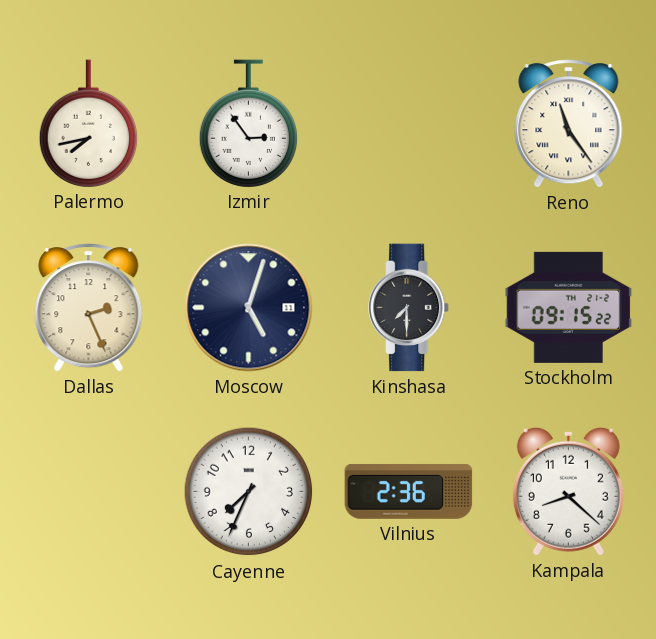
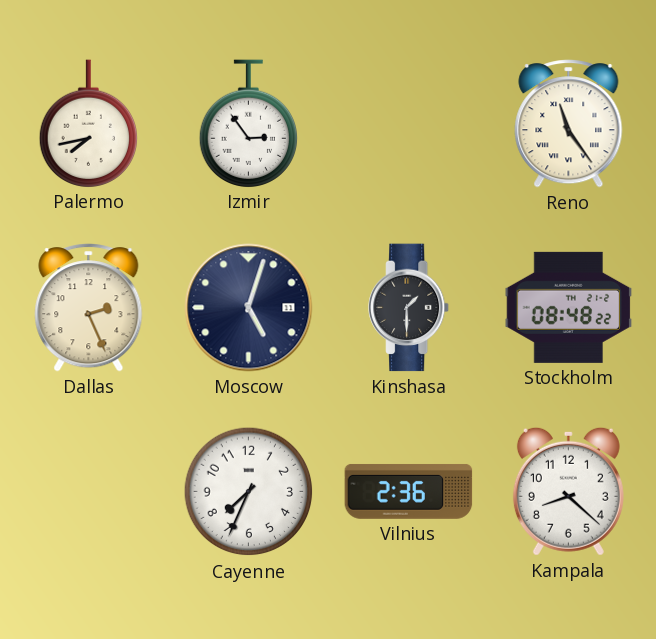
Kinshasa: 7:30 -> 1:30
Stockholm: 09:15 -> 08:48
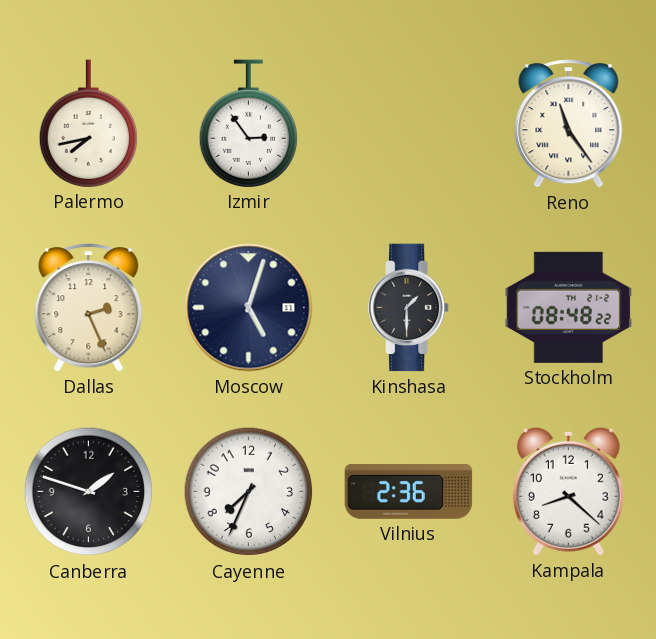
Canberra: none -> 1:48
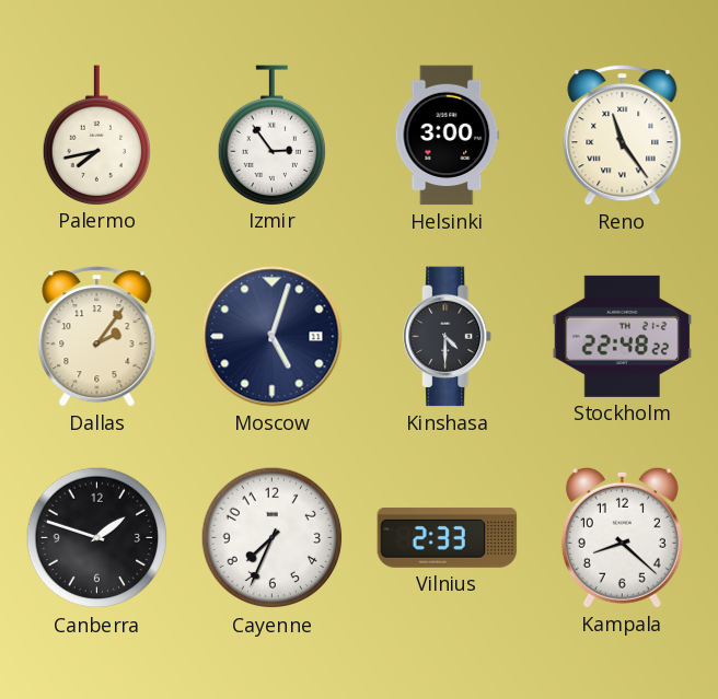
Helsinki: none -> 3:00
Dallas: 2:26 -> 2:06
Kinshasa: 1:30 -> 4:30
Stockholm: 08:48 -> 22:48
Vilnius: 2:36 -> 2:33
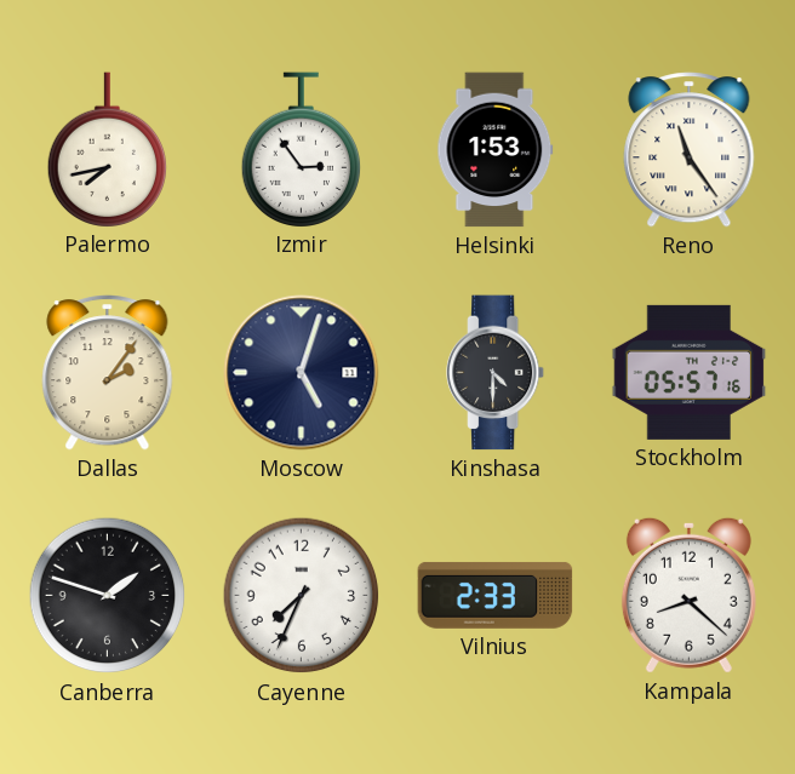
Helsinki: 3:00 -> 1:53
Stockholm: 22:48 -> 05:57
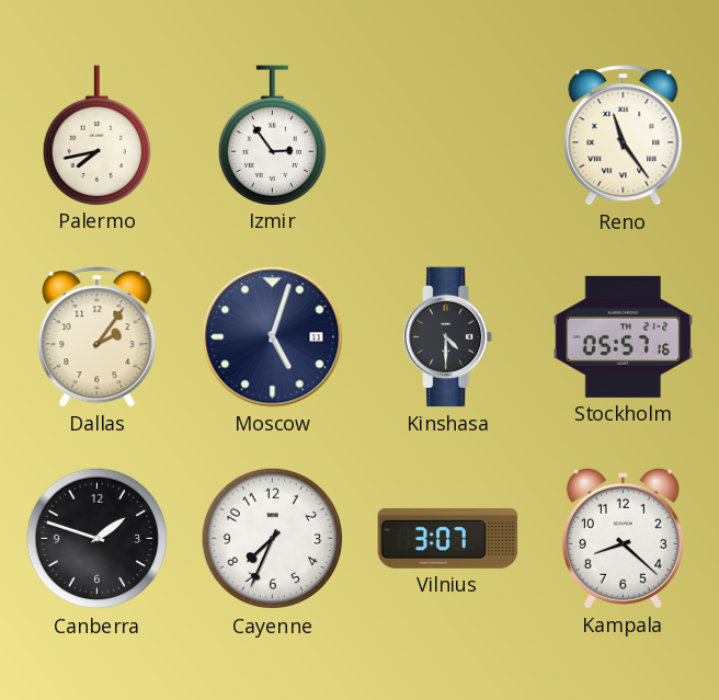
Helsinki: 1:53 -> none
Vilnius: 2:33 -> 3:07
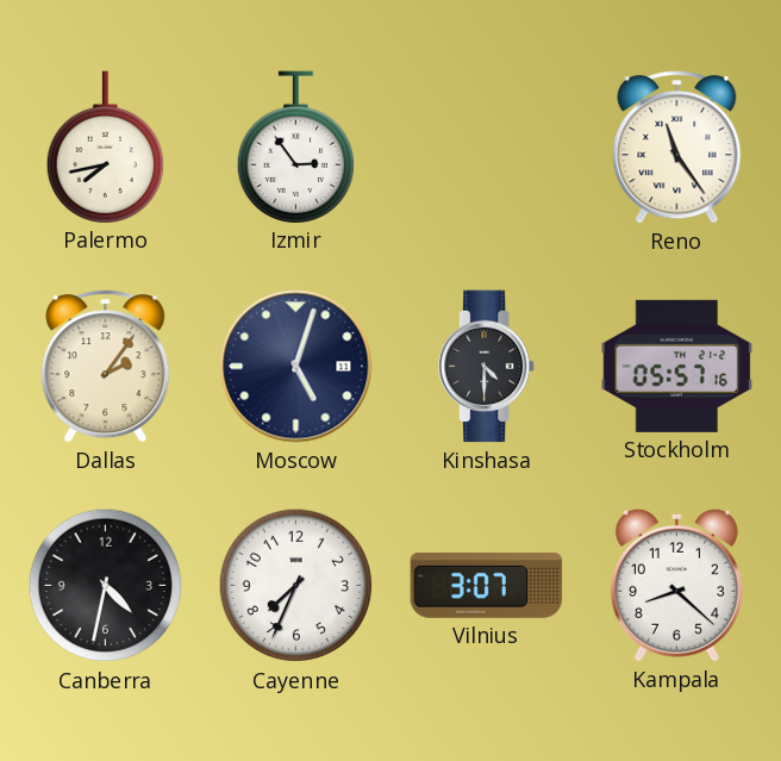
Canberra: 1:48 -> 4:32
